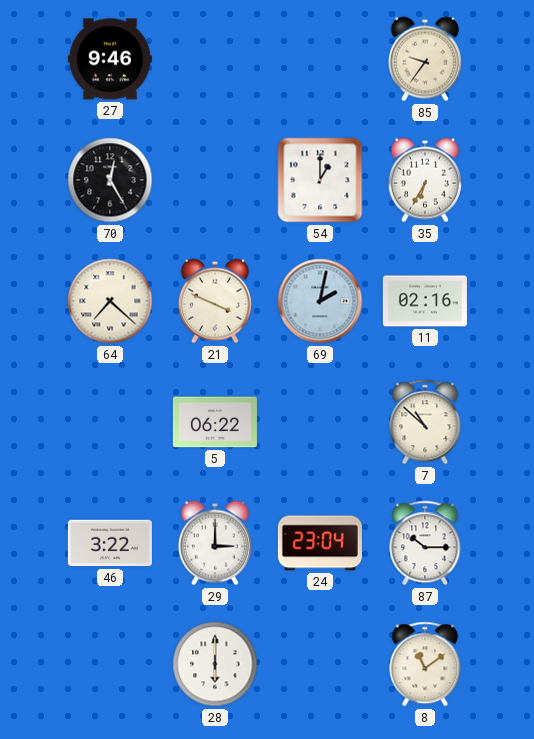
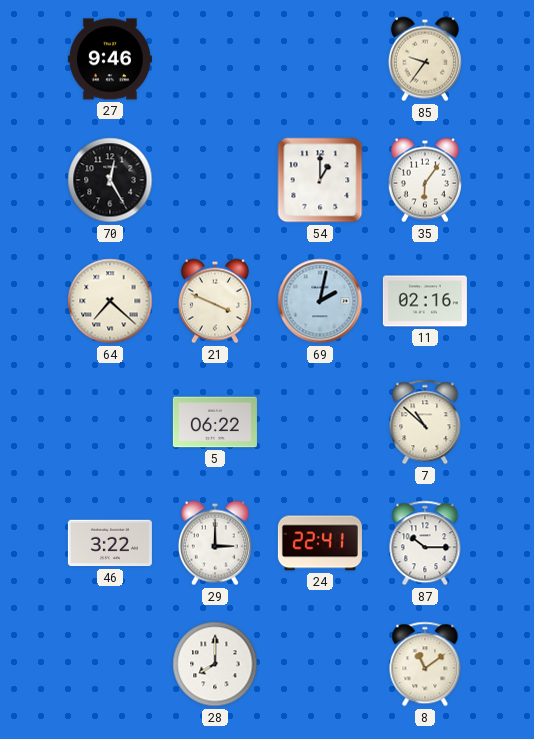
35: 6:35 -> 6:06
24: 23:04 -> 22:41
28: 6:00 -> 8:00
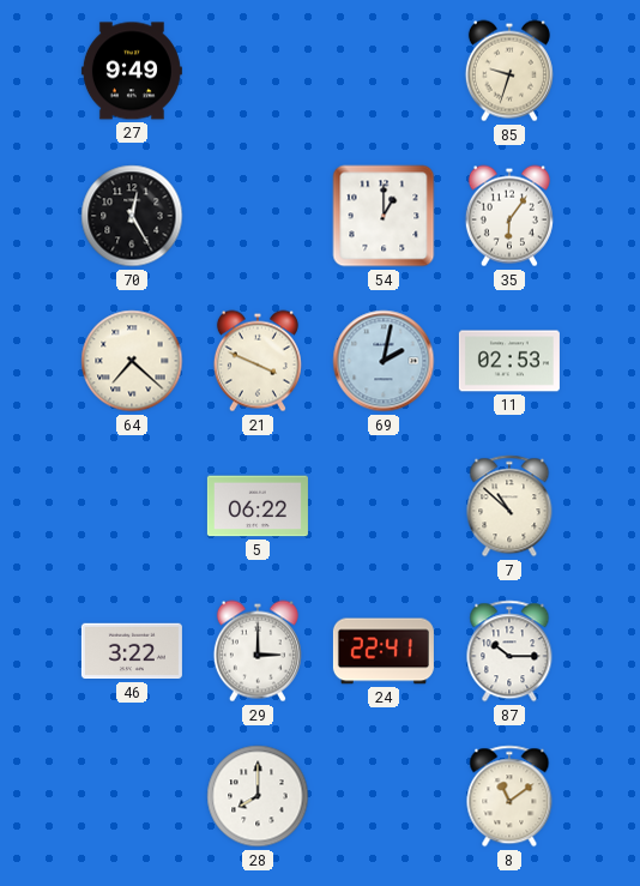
27: 9:46 -> 9:49
85: 9:36 -> 9:33
11: 02:16 -> 02:53
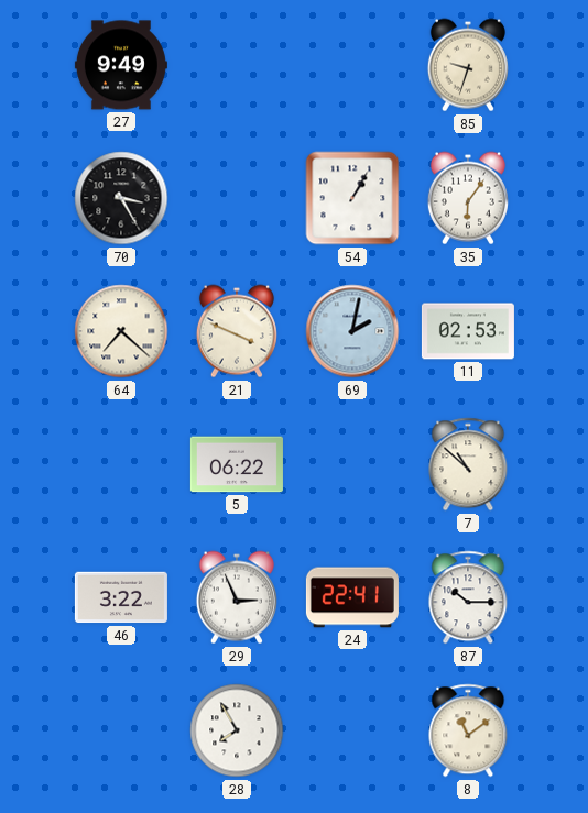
70: 12:25 -> 3:25
54: 1:00 -> 1:05
29: 3:00 -> 2:56
28: 8:00 -> 7:55
